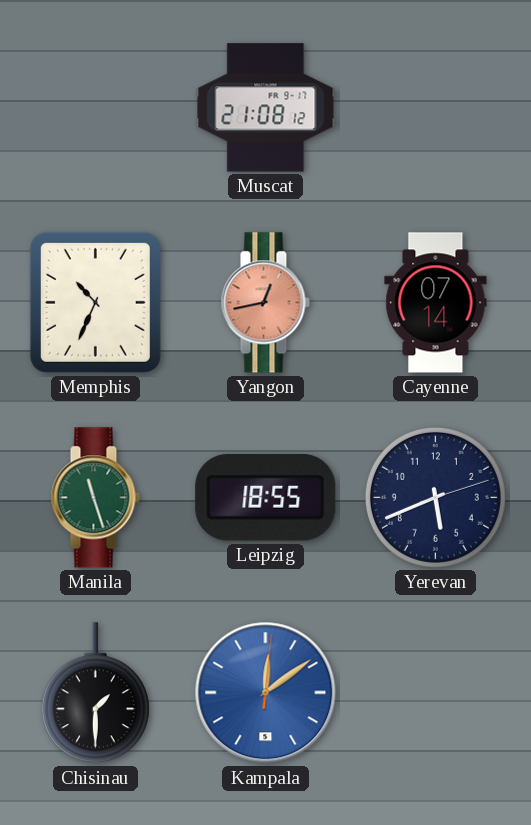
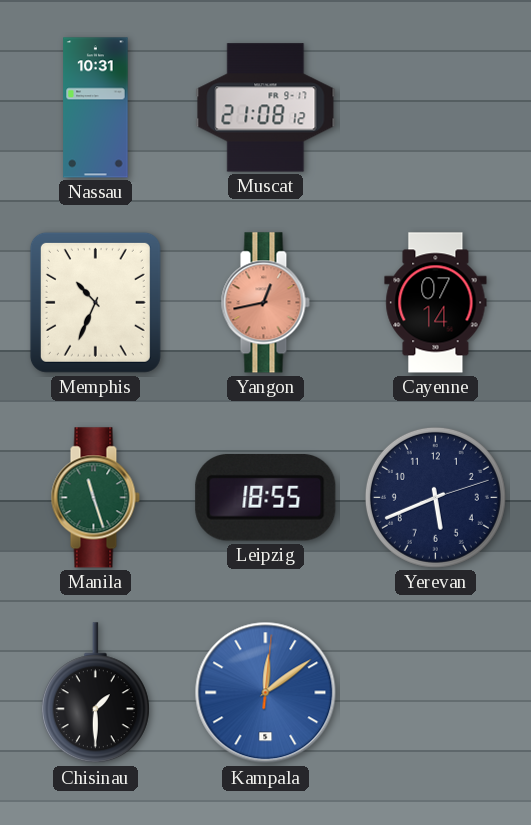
Nassau: none -> 10:31
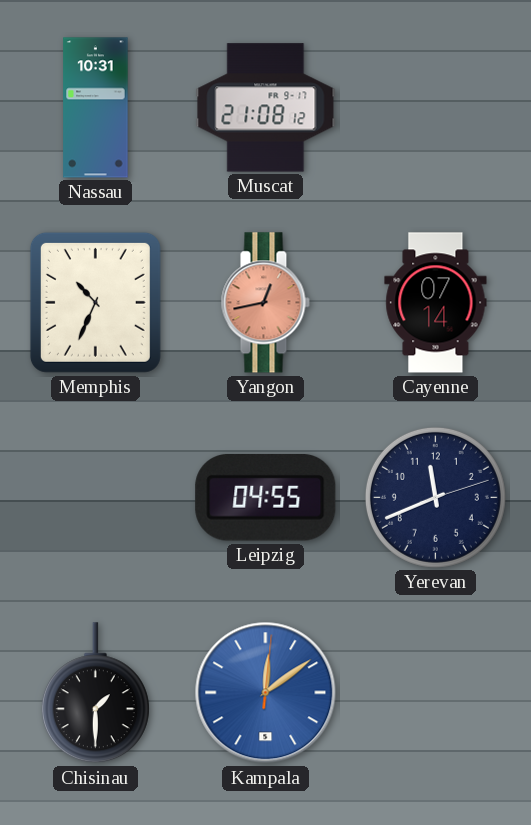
Manila: 11:27 -> none
Leipzig: 18:55 -> 04:55
Yerevan: 5:41 -> 11:41
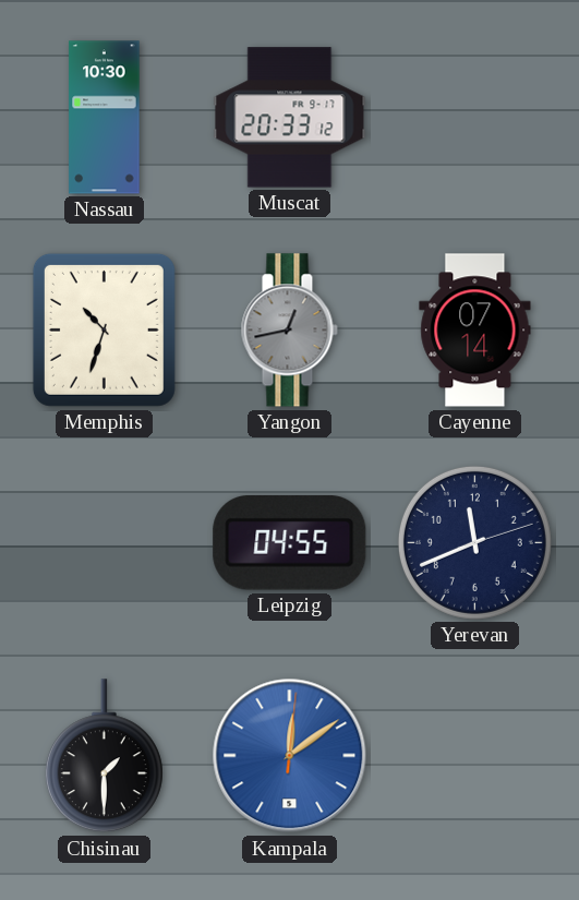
Nassau: 10:31 -> 10:30
Muscat: 21:08 -> 20:33
Memphis: 10:34 -> 10:33
Yangon dial: salmon -> grey
